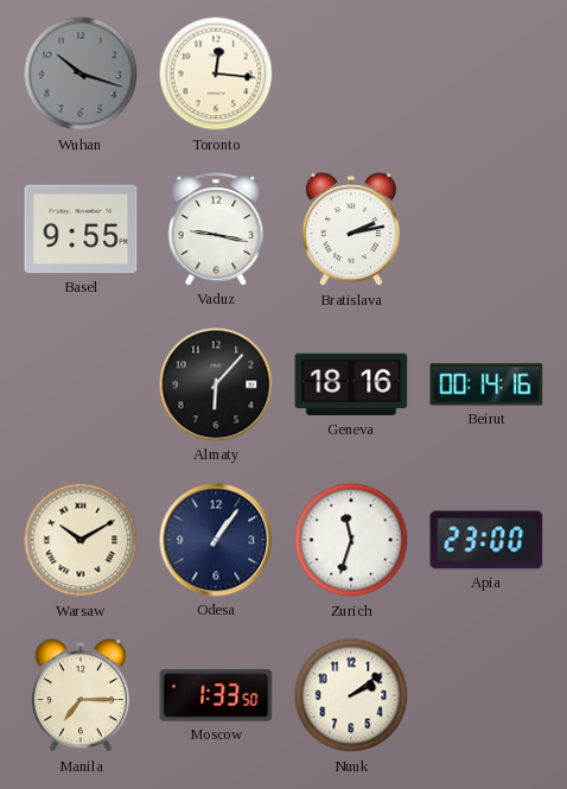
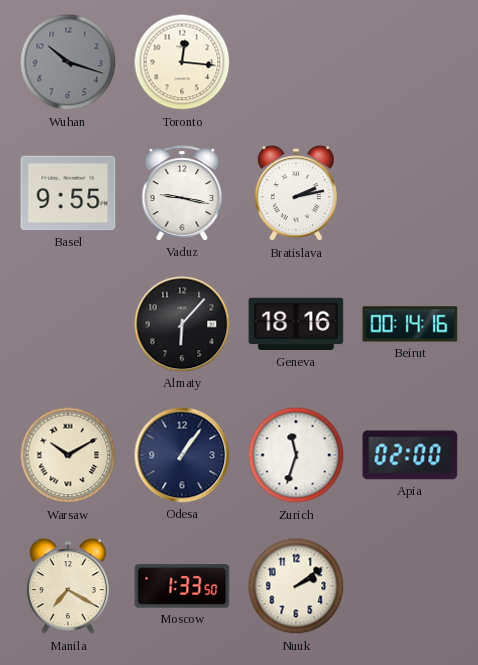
Apia: 23:00 -> 02:00
Manila: 7:15 -> 7:20
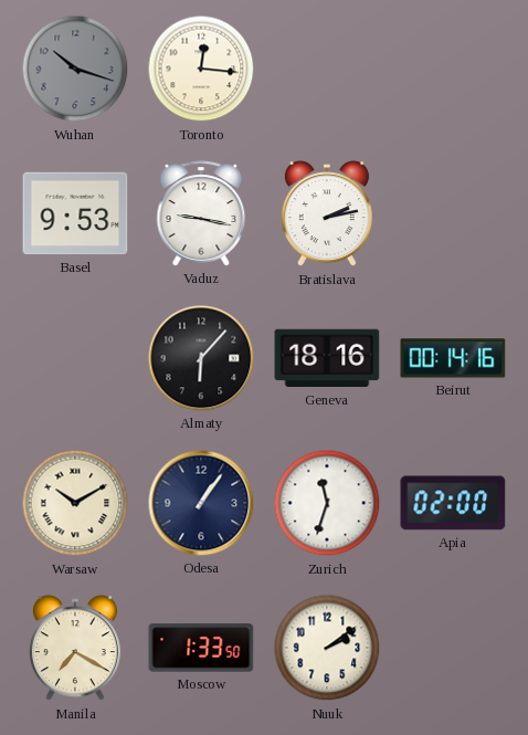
Basel: 9:55 -> 9:53
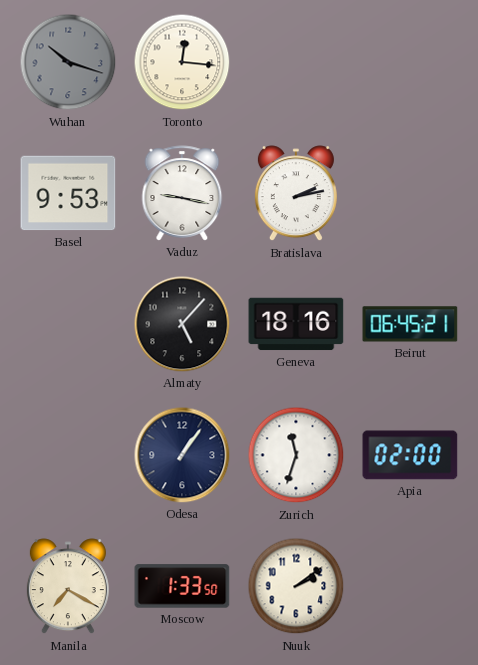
Almaty: 6:07 -> 5:07
Beirut: 00:14 -> 06:45
Warsaw: 10:10 -> none
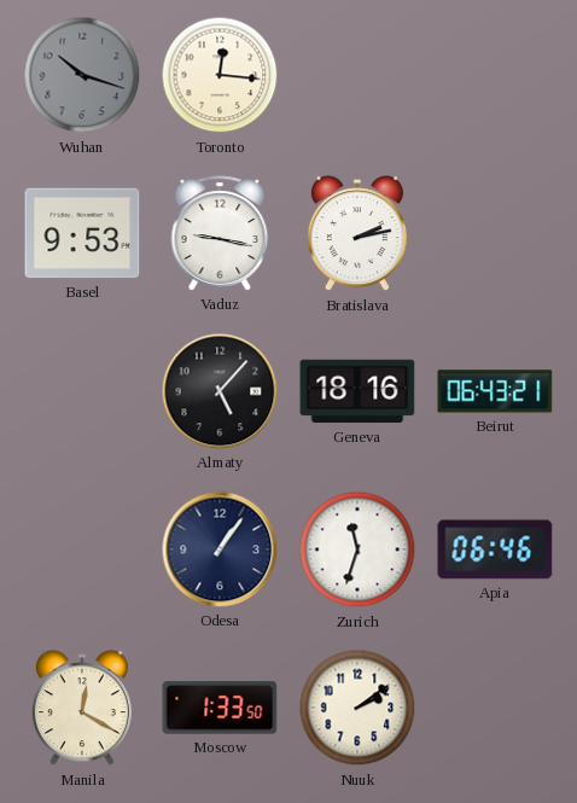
Beirut: 06:45 -> 06:43
Apia: 02:00 -> 06:46
Manila: 7:20 -> 12:20
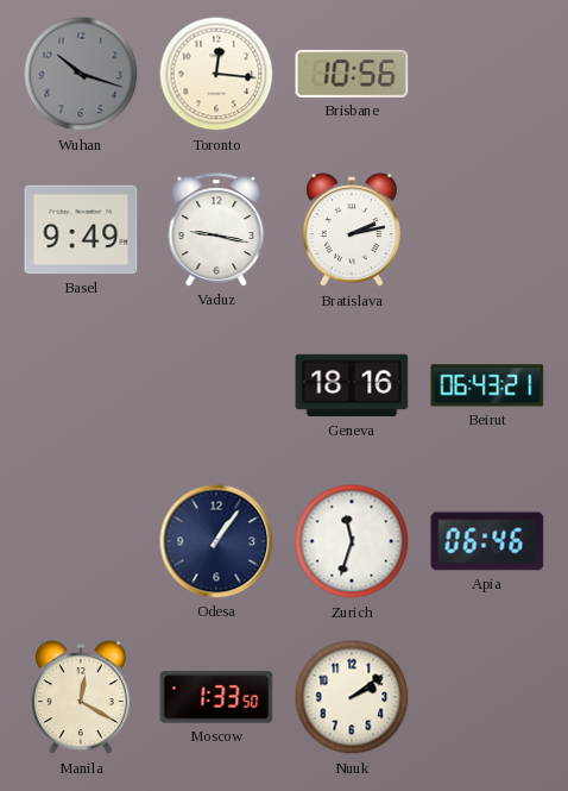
Brisbane: none -> 10:56
Basel: 9:53 -> 9:49
Almaty: 5:07 -> none
